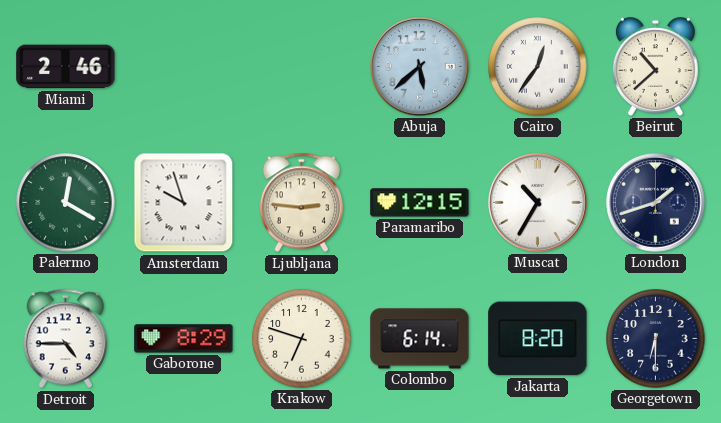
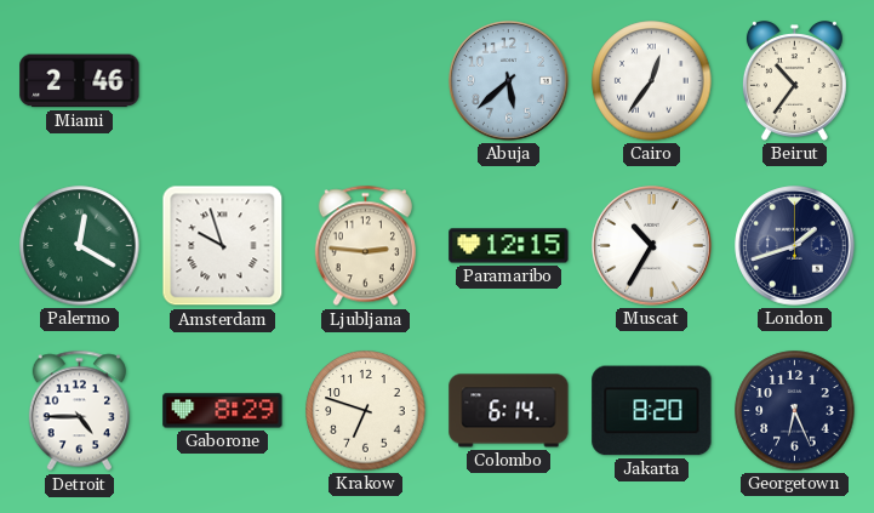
Beirut: 10:38 -> 10:36
Georgetown: 6:30 -> 6:26
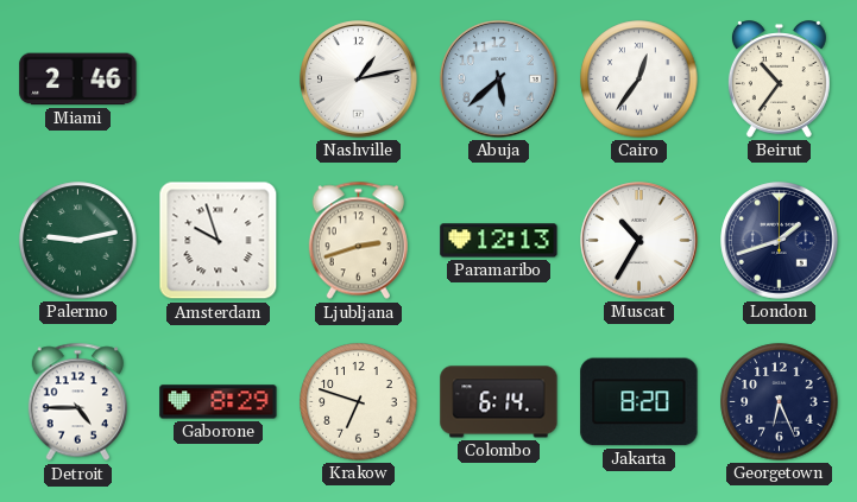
Nashville: none -> 1:13
Palermo: 12:20 -> 9:13
Ljubljana: 2:46 -> 2:42
Paramaribo: 12:15 -> 12:13
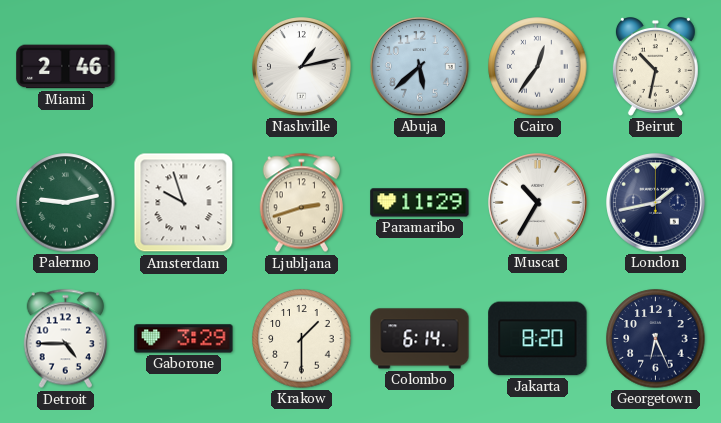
Beirut: 10:36 -> 10:32
Paramaribo: 12:13 -> 11:29
London: 1:42 -> 1:43
Gaborone: 8:29 -> 3:29
Krakow: 6:48 -> 1:30
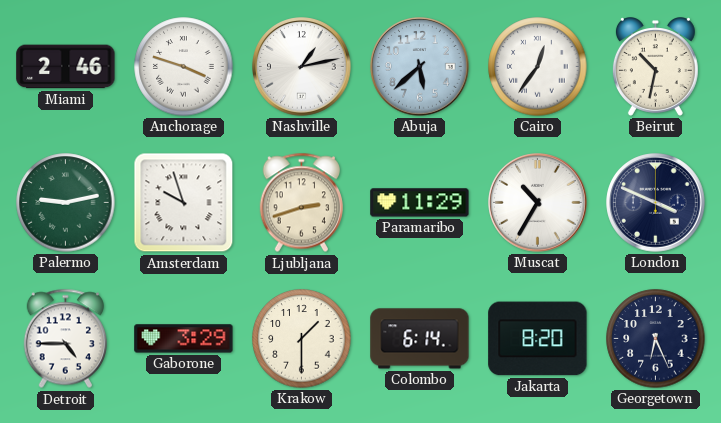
Anchorage: none -> 3:48
London: 1:43 -> 3:49
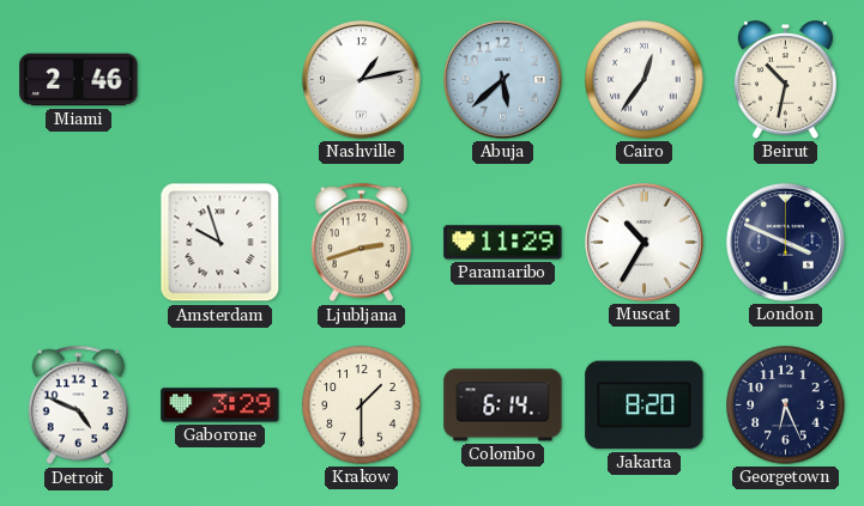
Anchorage: 3:48 -> none
Palermo: 9:13 -> none
Detroit: 4:45 -> 4:49
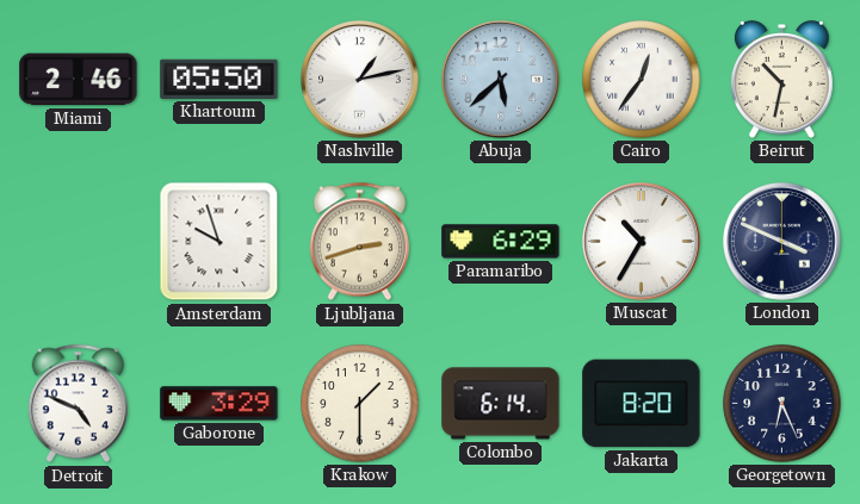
Khartoum: none -> 05:50
Paramaribo: 11:29 -> 6:29
